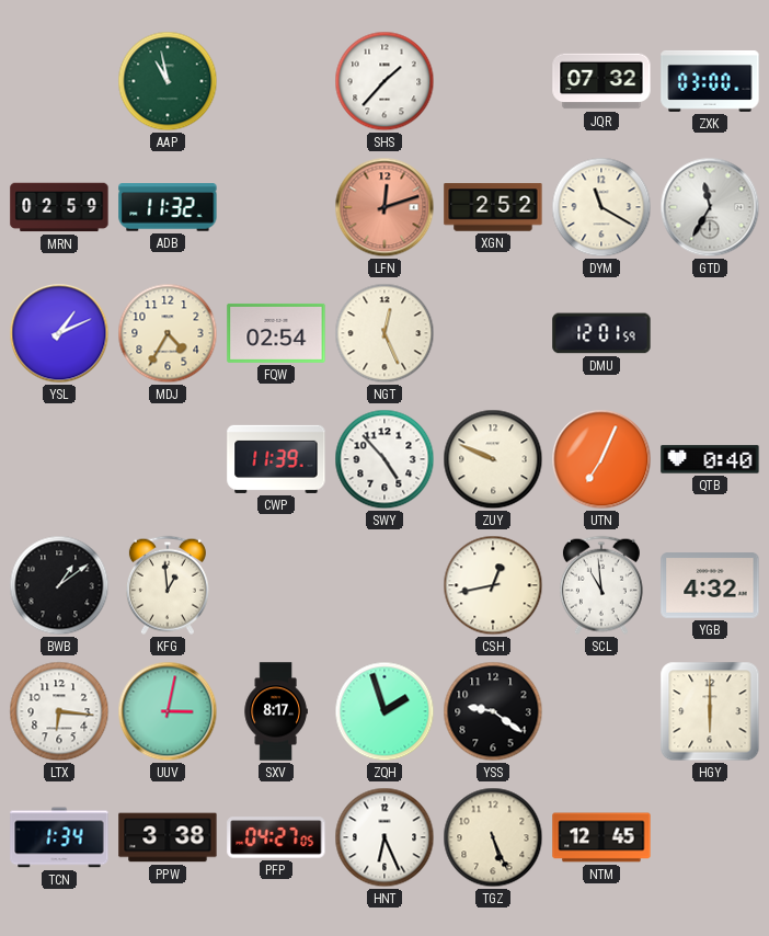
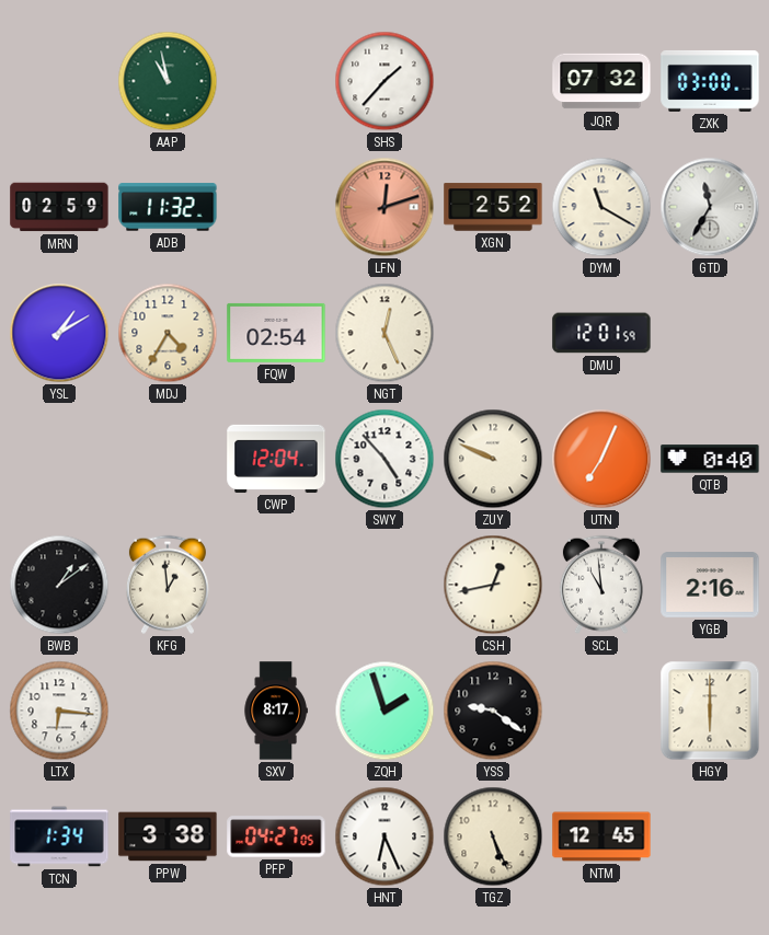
YSL: 1:11 -> 1:10
CWP: 11:39 -> 12:04
YGB: 4:32 -> 2:16
UUV: 3:02 -> none
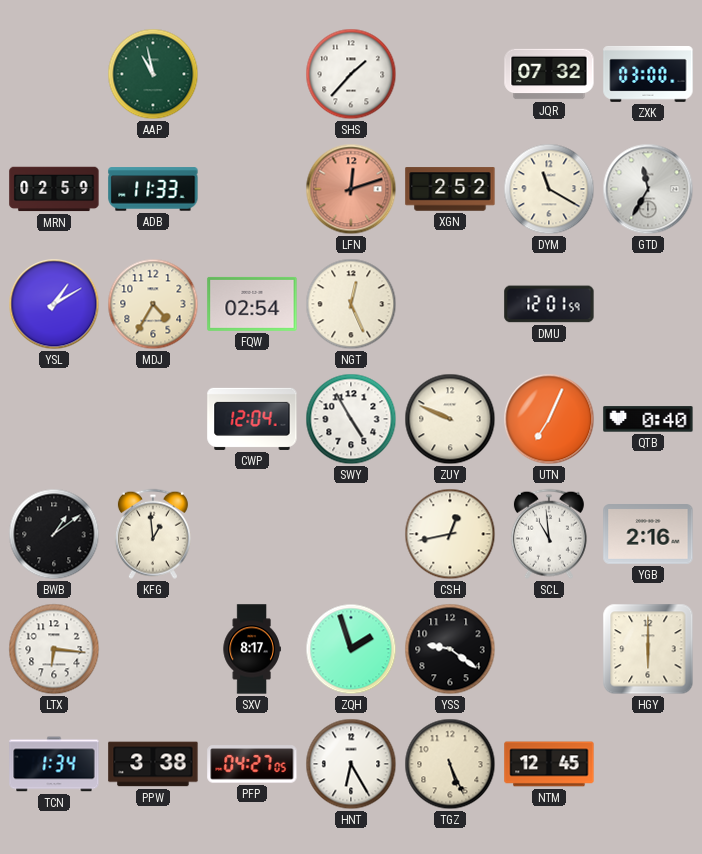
ADB: 11:32 -> 11:33
SWY: 4:53 -> 4:55
HNT: 6:26 -> 6:25
